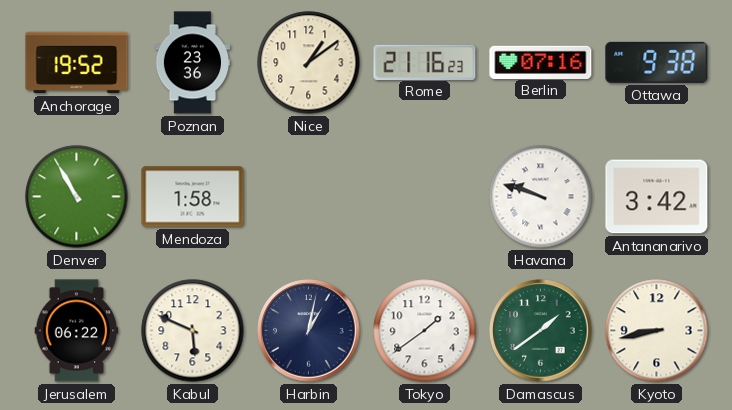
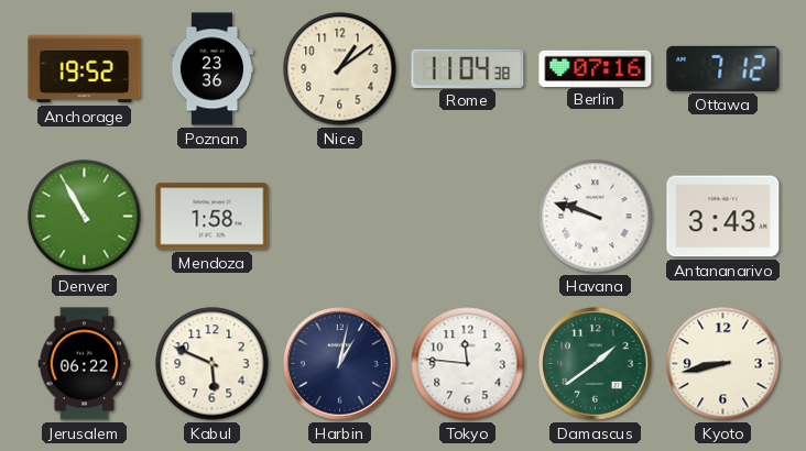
Rome: 21:16 -> 11:04
Ottawa: 9:38 -> 7:12
Antananarivo: 3:42 -> 3:43
Tokyo: 1:39 -> 11:46
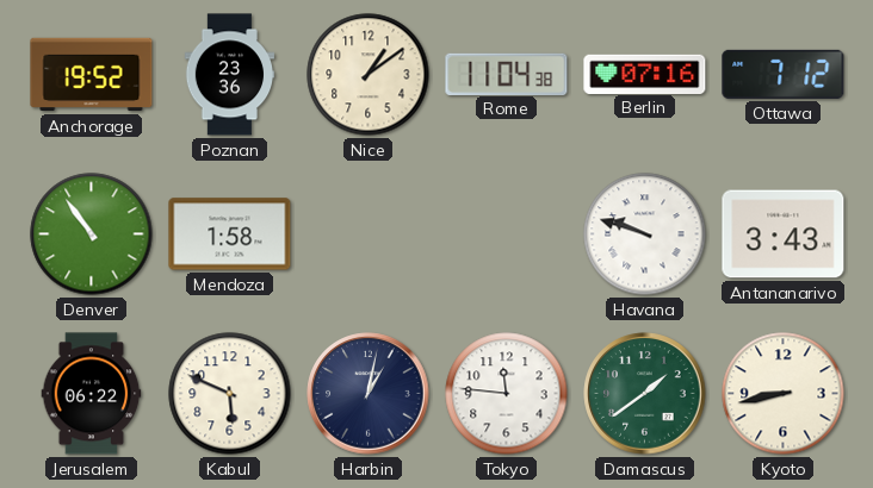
Denver: 10:55 -> 10:54
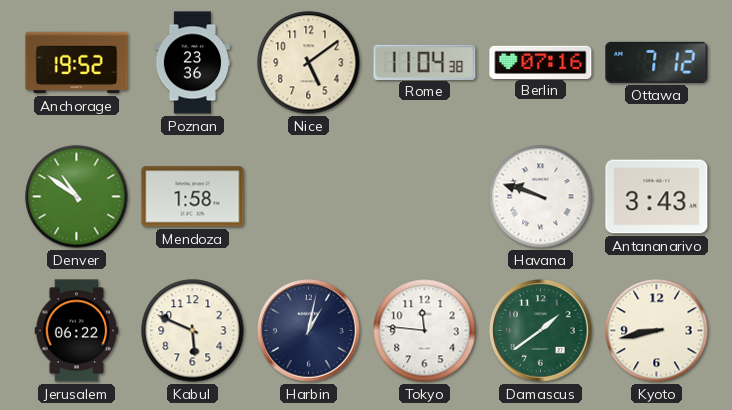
Nice: 1:09 -> 5:09
Denver: 10:54 -> 10:51
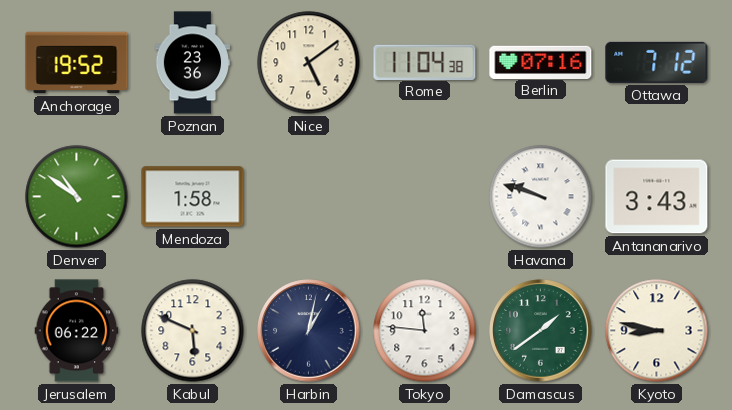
Kyoto: 8:43 -> 8:47
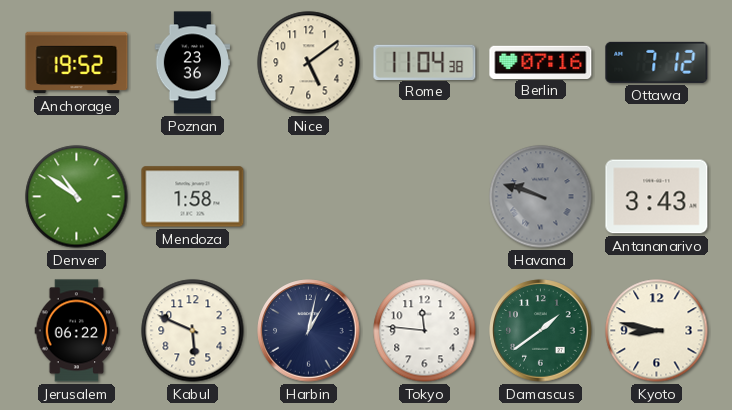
Havana dial: white -> grey
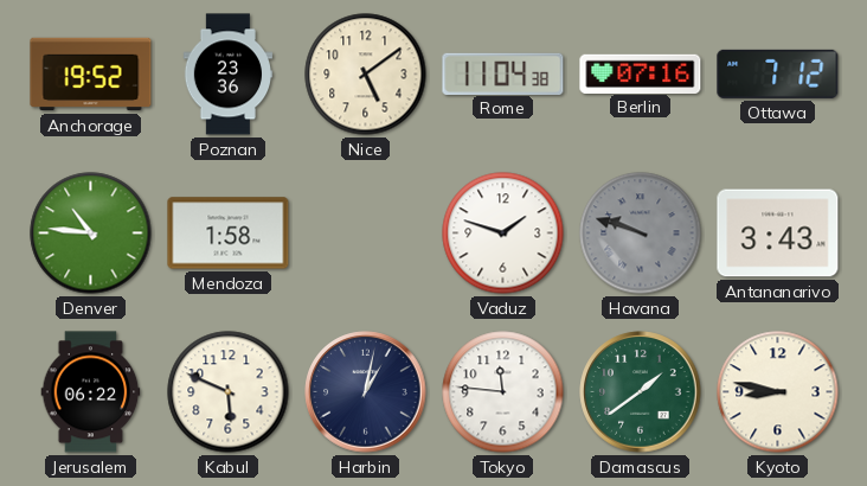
Denver: 10:51 -> 10:46
Vaduz: none -> 1:48
